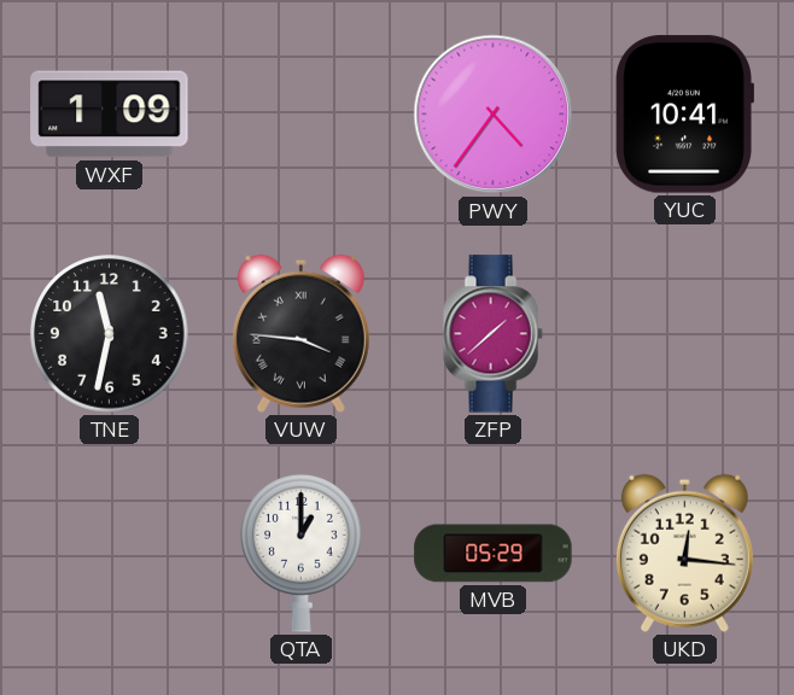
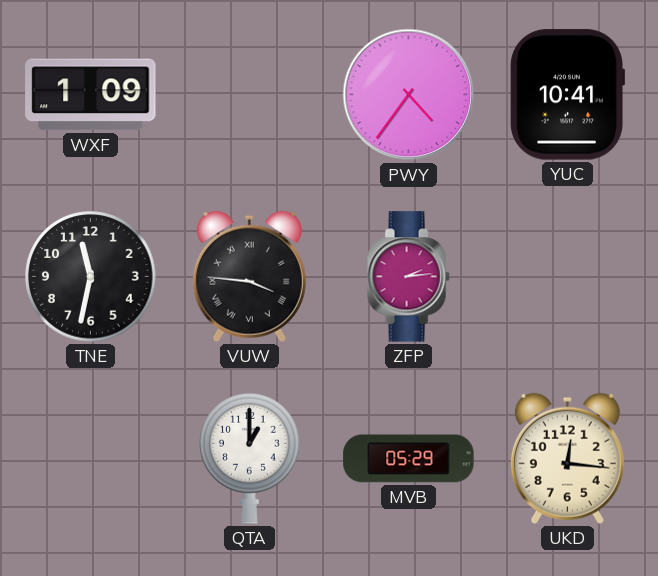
ZFP: 1:38 -> 2:14
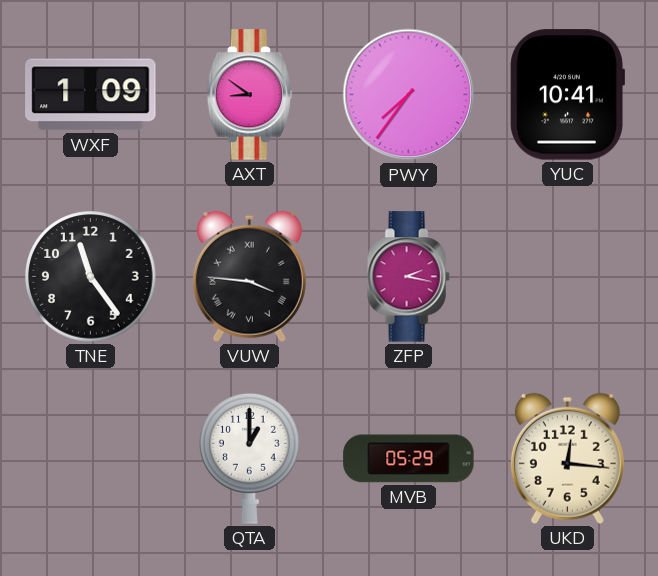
AXT: none -> 8:51
PWY: 4:36 -> 7:36
TNE: 11:32 -> 11:24
ZFP: 2:14 -> 2:17
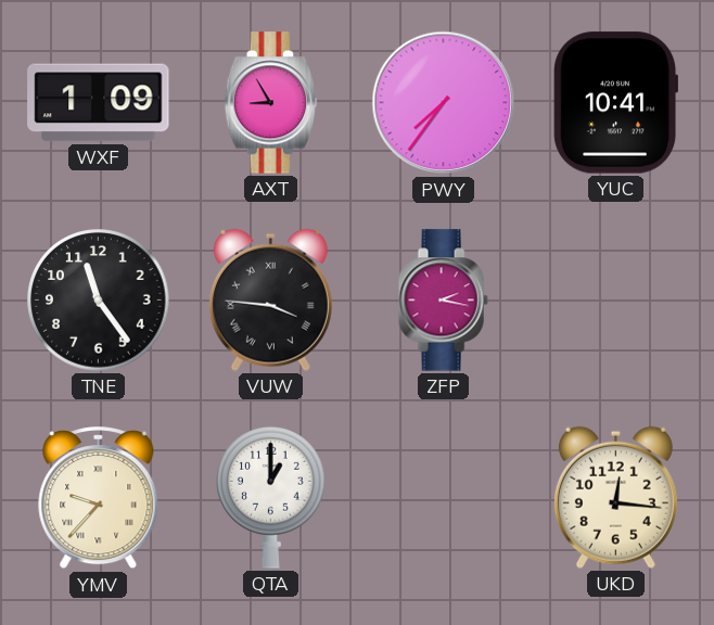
AXT: 8:51 -> 8:55
YMV: none -> 9:37
MVB: 05:29 -> none
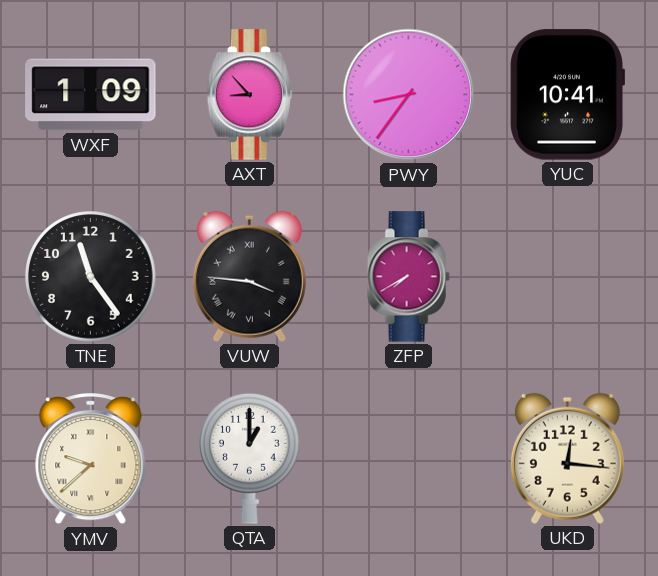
AXT: 8:55 -> 8:53
PWY: 7:36 -> 8:36
ZFP: 2:17 -> 7:40
YMV: 9:37 -> 9:38
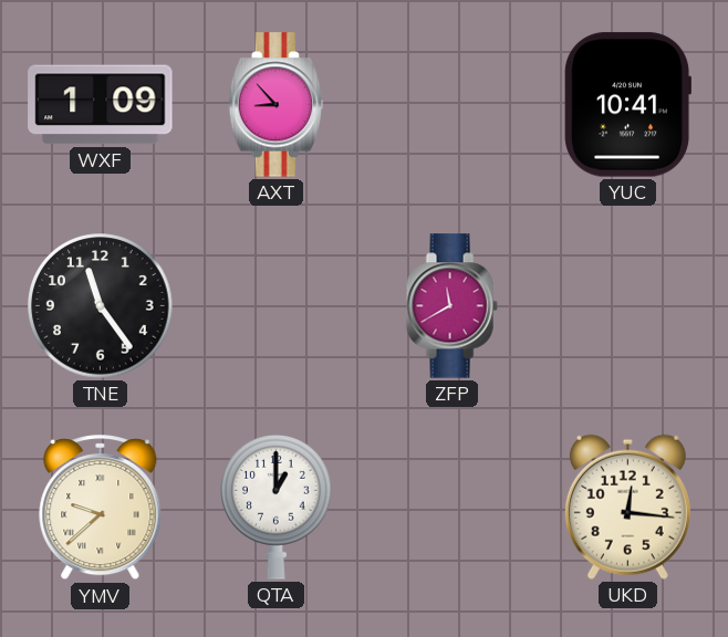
PWY: 8:36 -> none
VUW: 3:46 -> none
ZFP: 7:40 -> 11:40
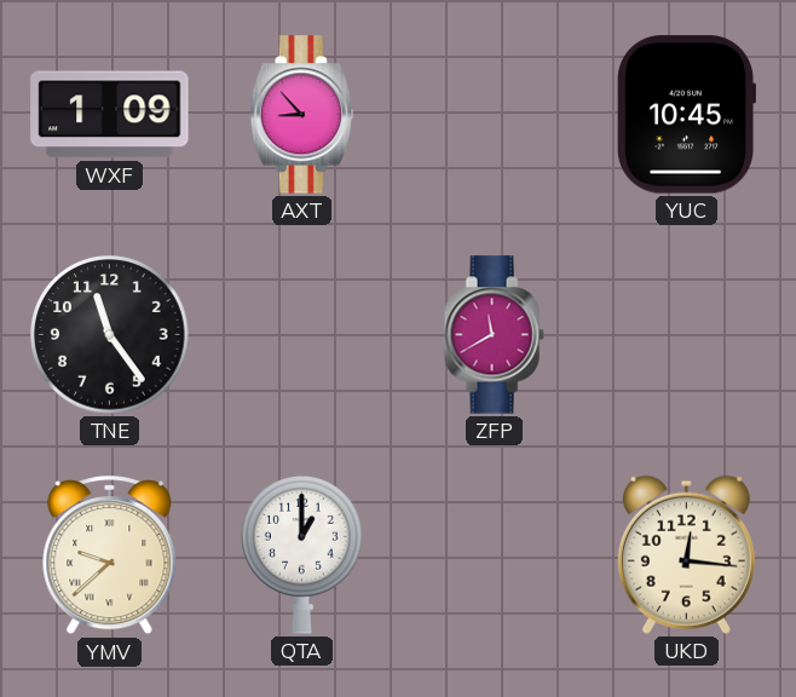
YUC: 10:41 -> 10:45
